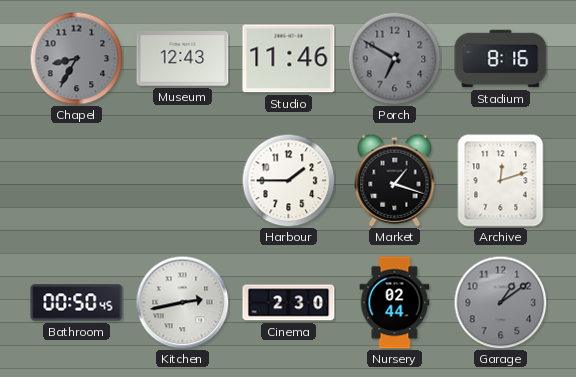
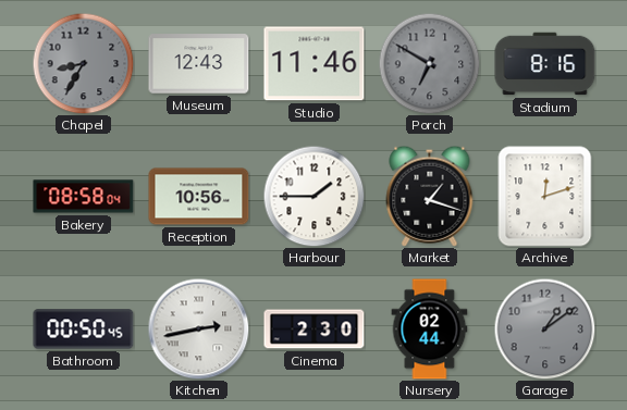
Bakery: none -> 08:58
Reception: none -> 10:56
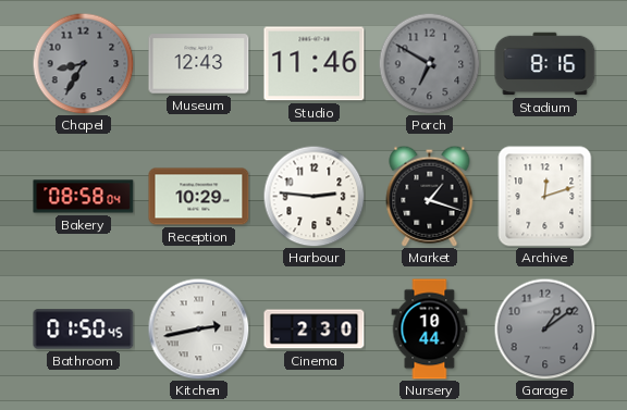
Reception: 10:56 -> 10:29
Harbour: 1:45 -> 2:46
Bathroom: 00:50 -> 01:50
Nursery: 02:44 -> 10:44
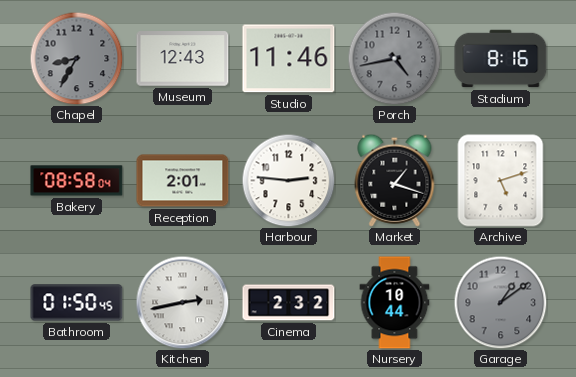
Porch: 6:50 -> 4:43
Reception: 10:29 -> 2:01
Archive: 12:12 -> 5:12
Cinema: 2:30 -> 2:32
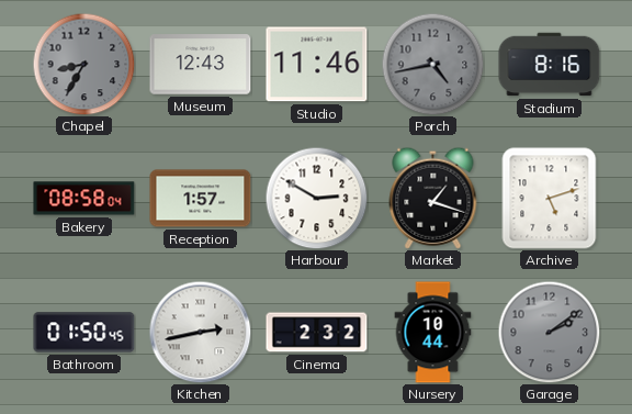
Reception: 2:01 -> 1:57
Harbour: 2:46 -> 2:50
Garage: 1:09 -> 2:09
